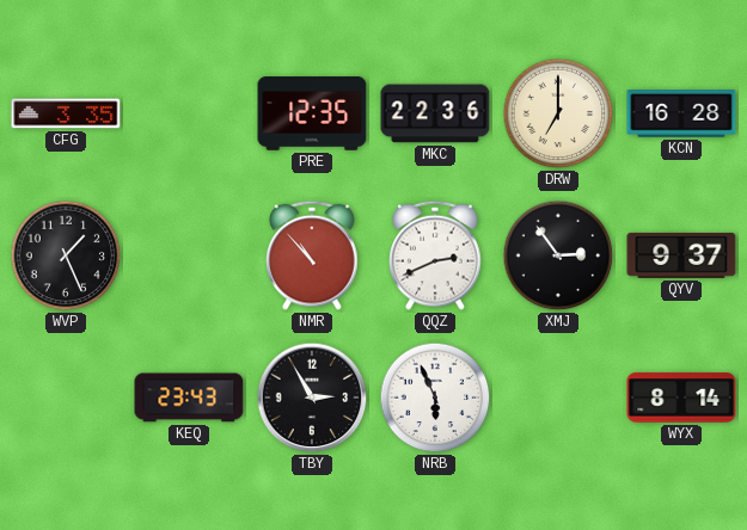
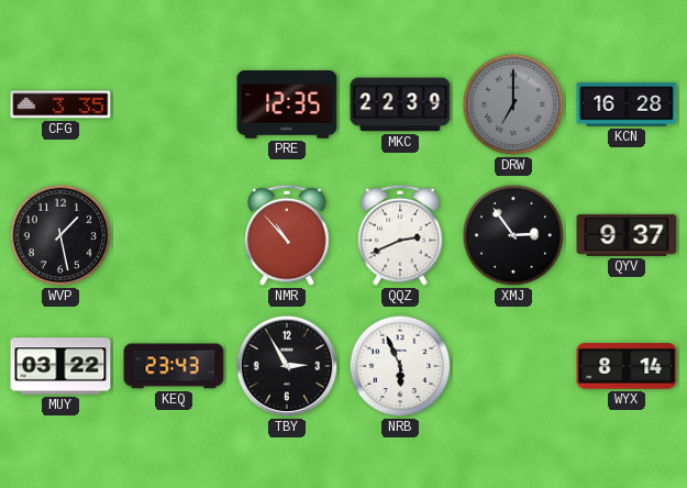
MKC: 22:36 -> 22:39
DRW dial: cream -> grey
WVP: 1:26 -> 1:28
MUY: none -> 03:22
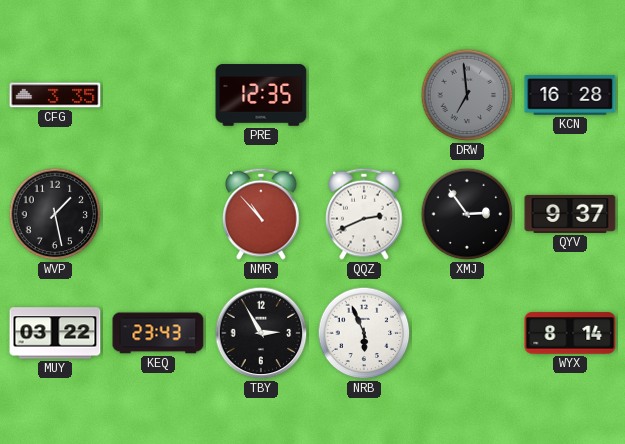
MKC: 22:39 -> none
DRW: 7:00 -> 6:59
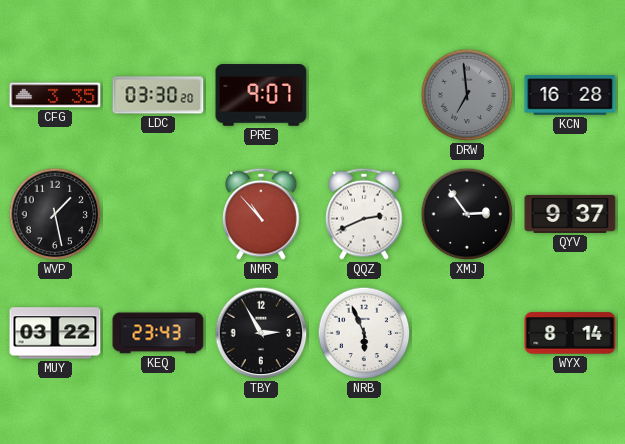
LDC: none -> 03:30
PRE: 12:35 -> 9:07
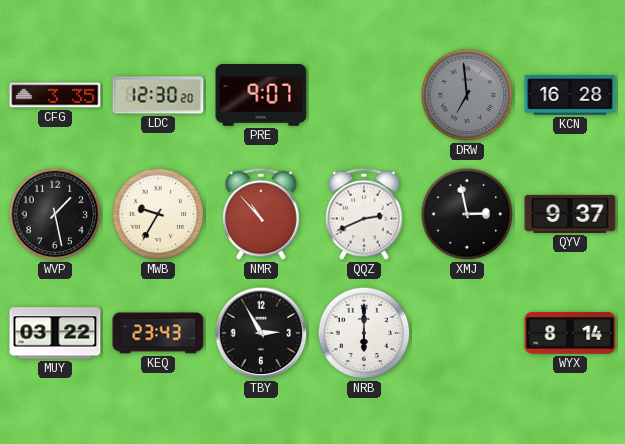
LDC: 03:30 -> 12:30
MWB: none -> 9:35
XMJ: 2:54 -> 2:58
NRB: 5:56 -> 6:00
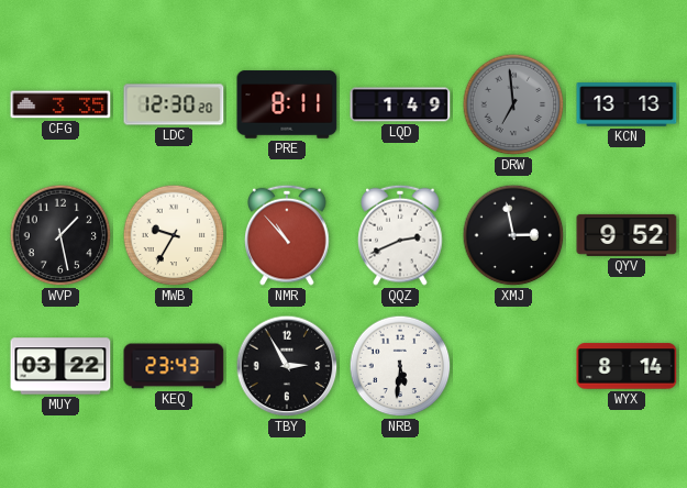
PRE: 9:07 -> 8:11
LQD: none -> 1:49
KCN: 16:28 -> 13:13
QYV: 9:37 -> 9:52
NRB: 6:00 -> 5:31
